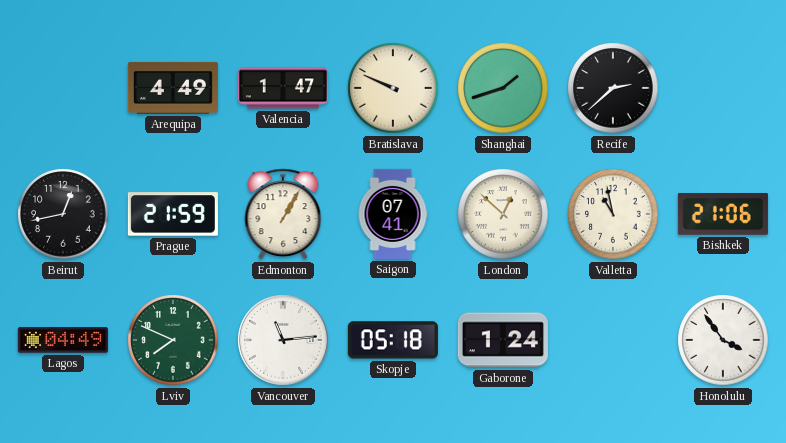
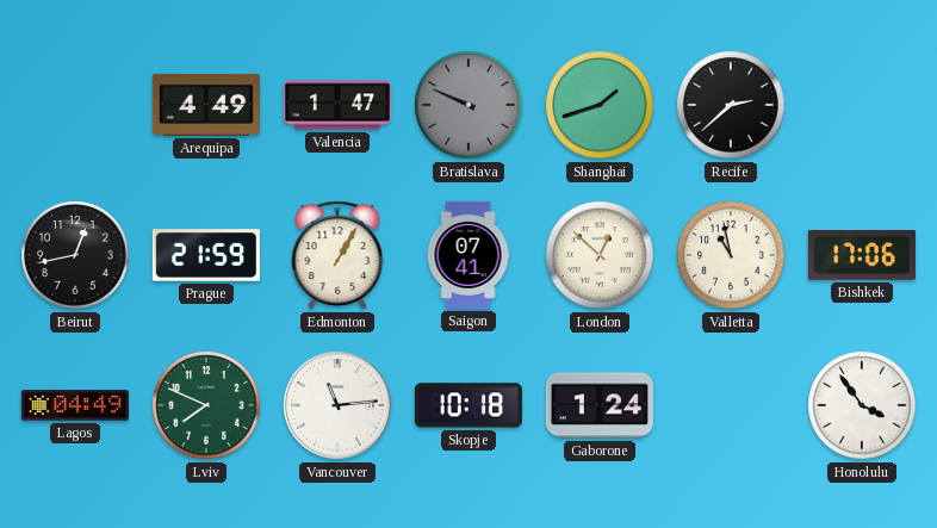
Bratislava dial: cream -> grey
Bishkek: 21:06 -> 17:06
Skopje: 05:18 -> 10:18
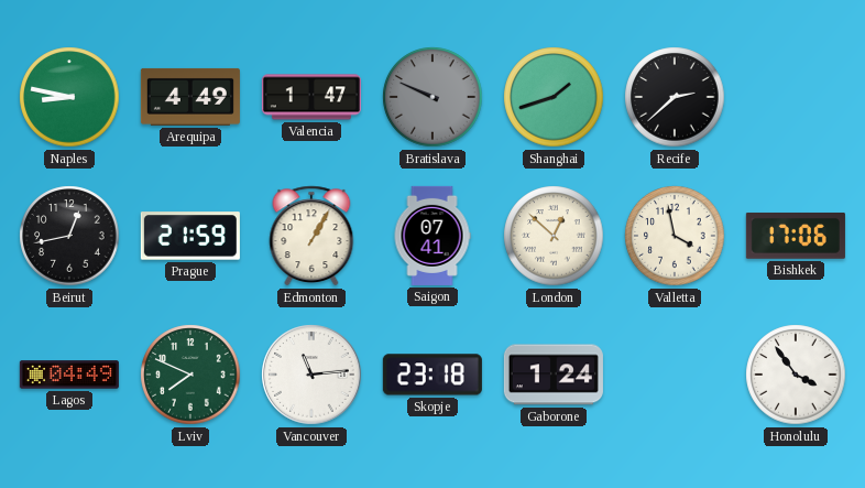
Naples: none -> 8:47
Valletta: 10:58 -> 3:58
Skopje: 10:18 -> 23:18
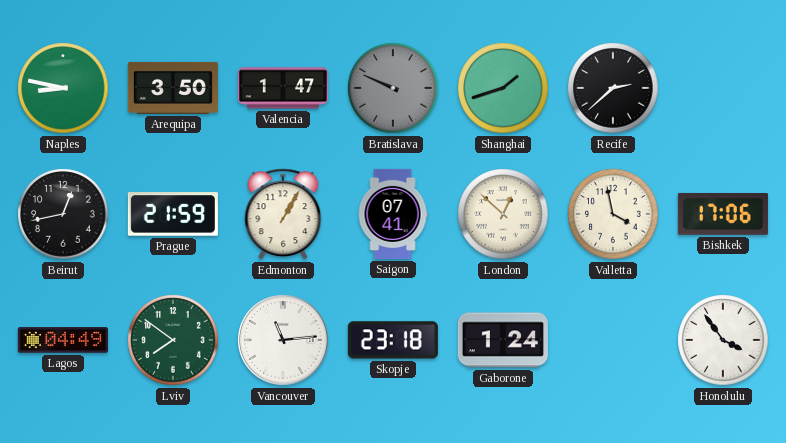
Arequipa: 4:49 -> 3:50
Lviv: 7:49 -> 7:51
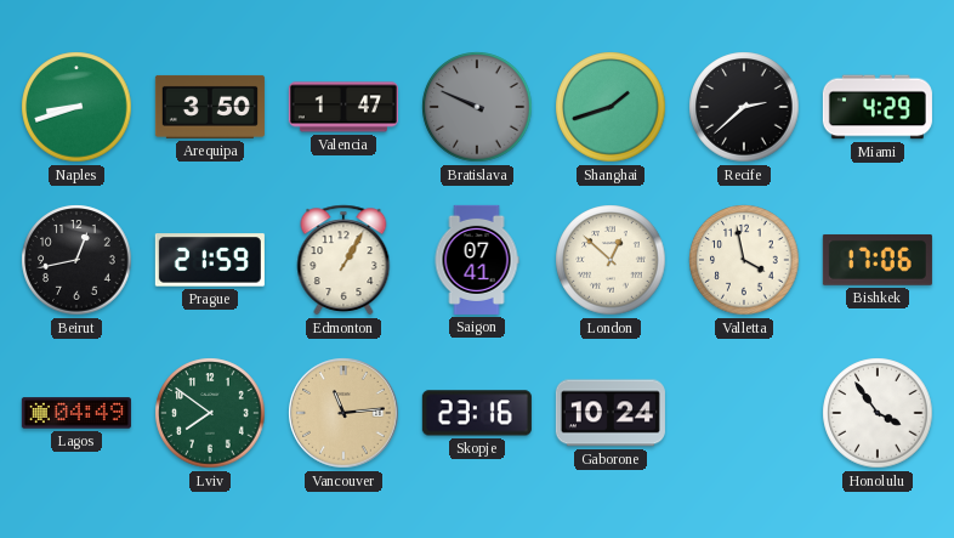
Naples: 8:47 -> 8:42
Miami: none -> 4:29
Vancouver dial: white -> champagne
Skopje: 23:18 -> 23:16
Gaborone: 1:24 -> 10:24
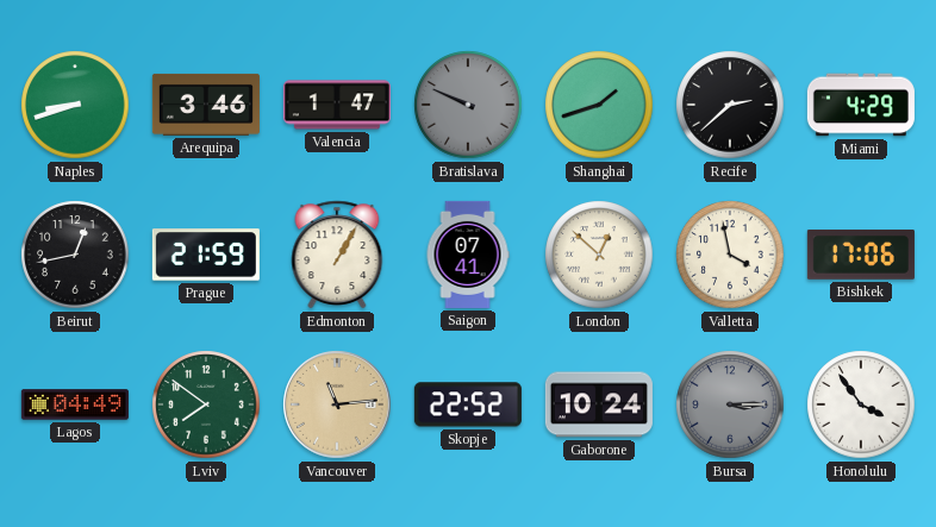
Arequipa: 3:50 -> 3:46
Skopje: 23:16 -> 22:52
Bursa: none -> 3:15
